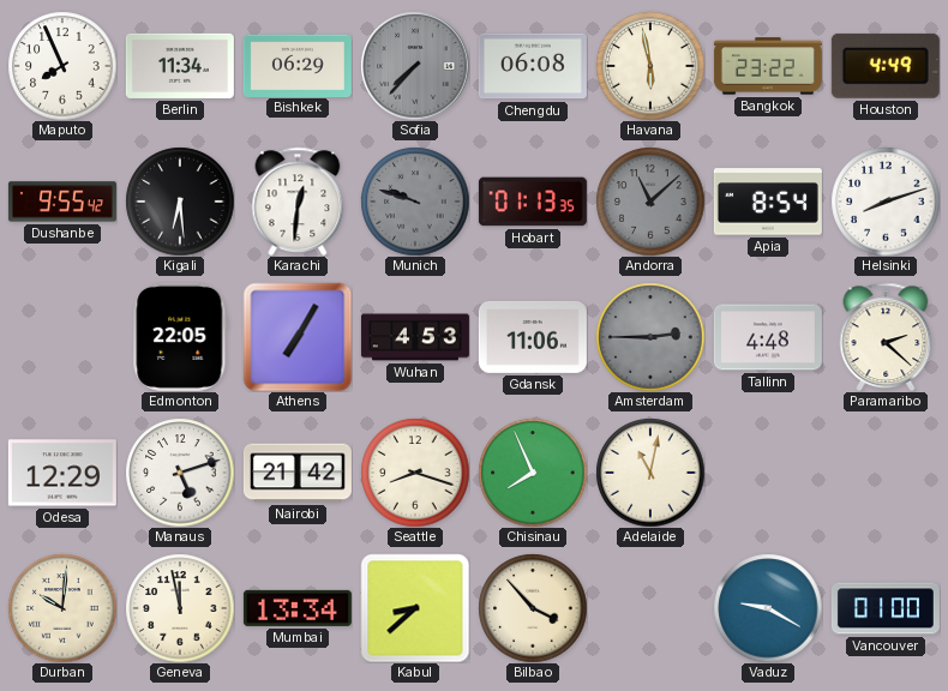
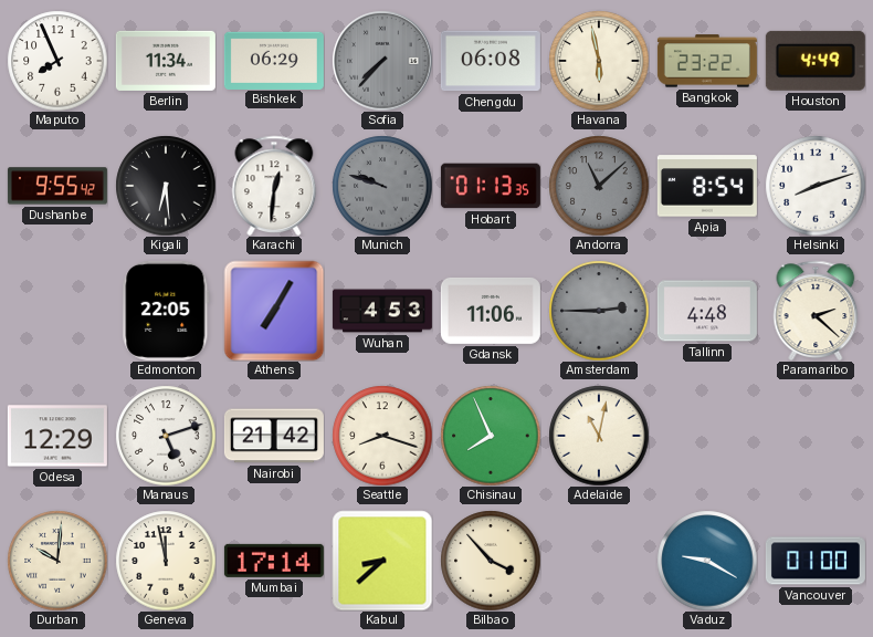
Mumbai: 13:34 -> 17:14
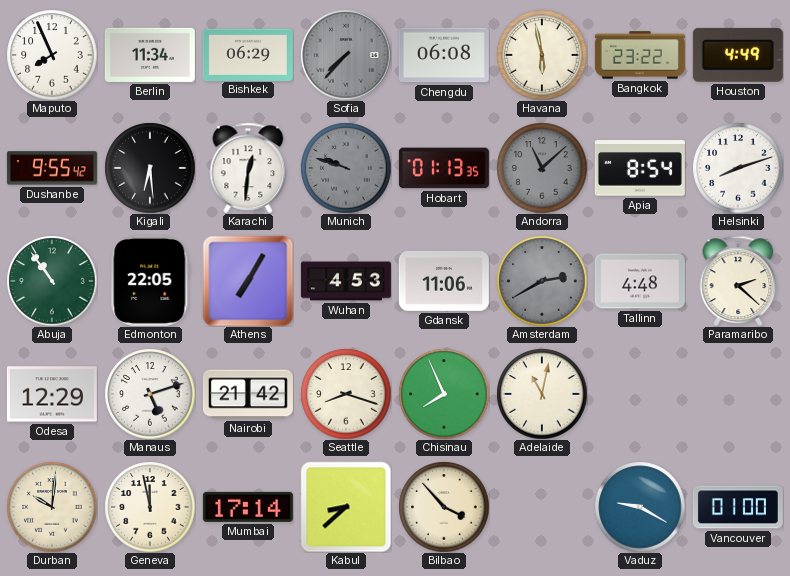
Abuja: none -> 10:54
Amsterdam: 2:45 -> 2:40
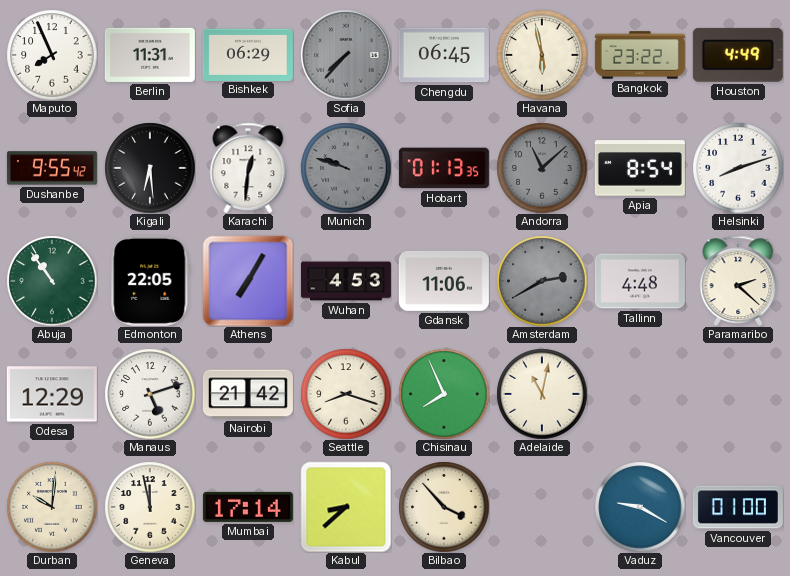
Berlin: 11:34 -> 11:31
Chengdu: 06:08 -> 06:45
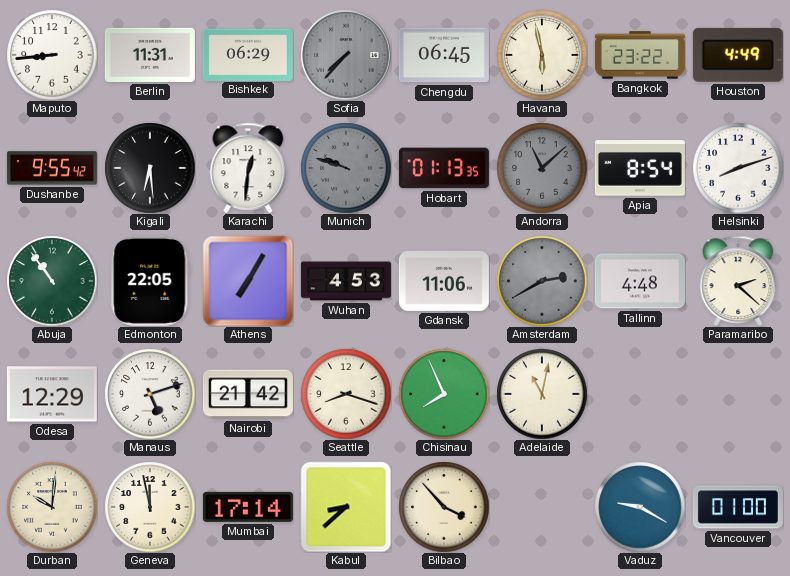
Maputo: 7:56 -> 8:44
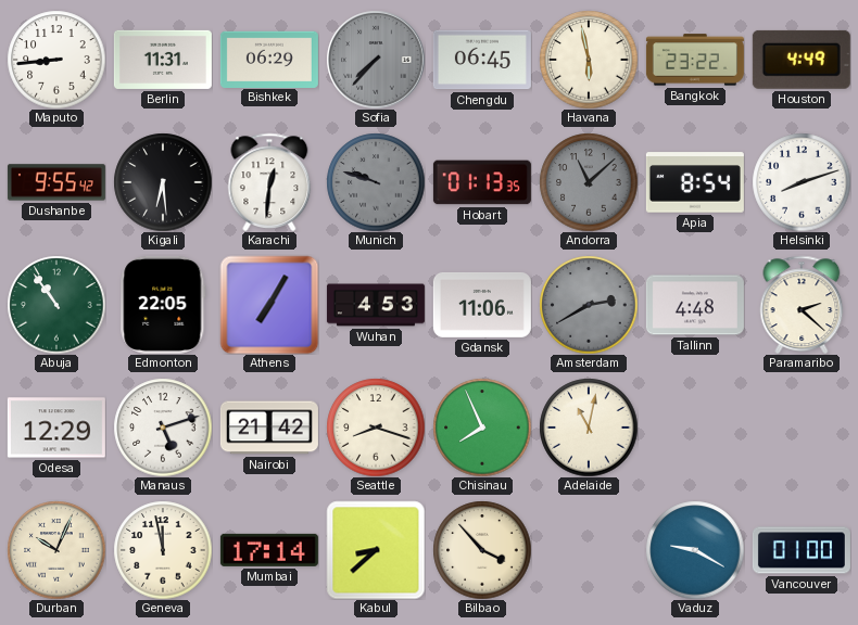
Durban: 10:01 -> 10:04
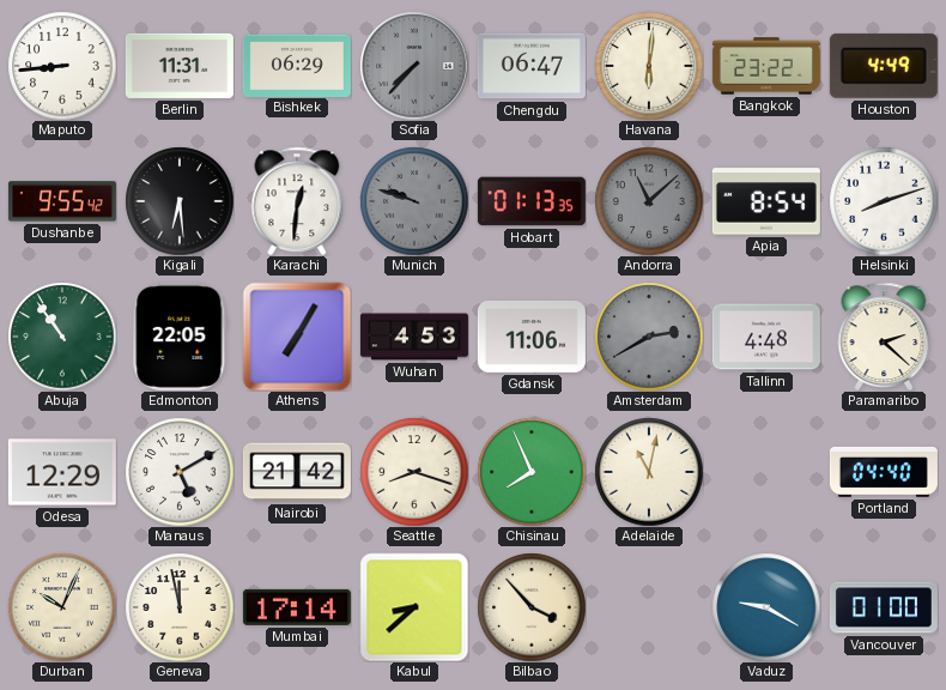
Chengdu: 06:45 -> 06:47
Havana: 5:58 -> 6:01
Manaus: 5:12 -> 5:10
Portland: none -> 04:40
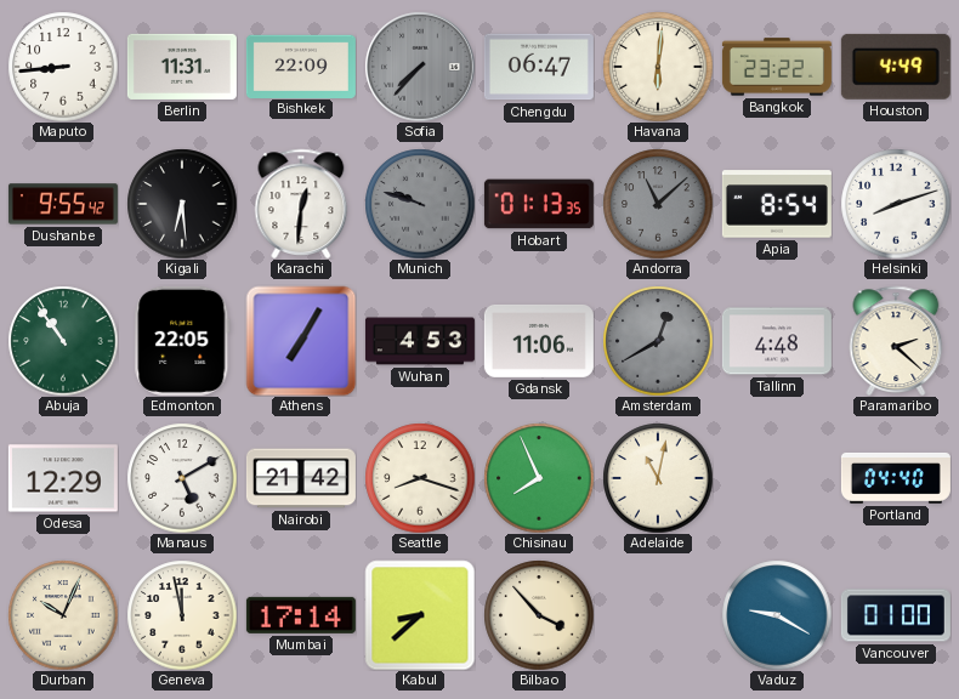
Bishkek: 06:29 -> 22:09
Amsterdam: 2:40 -> 12:40
